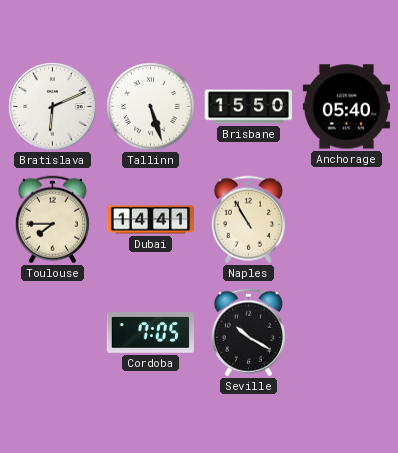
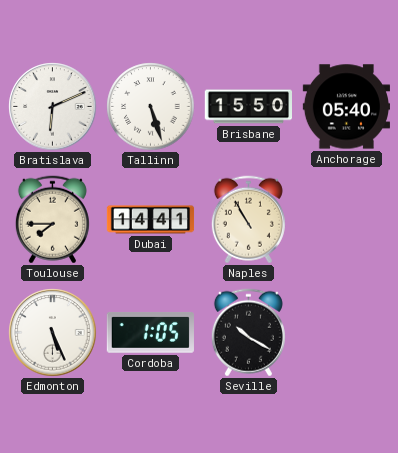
Edmonton: none -> 5:26
Cordoba: 7:05 -> 1:05
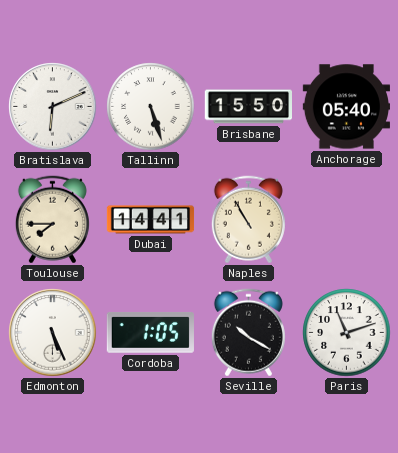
Paris: none -> 11:12
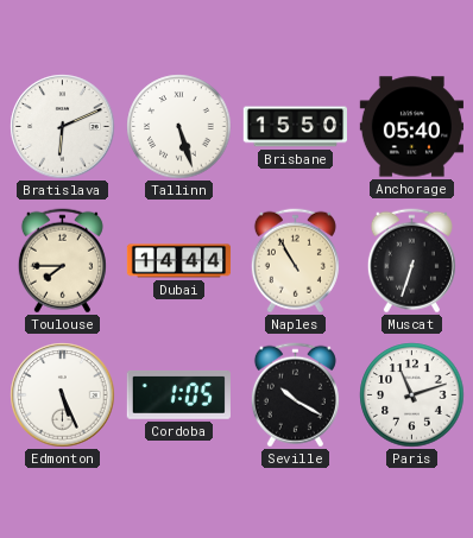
Dubai: 14:41 -> 14:44
Muscat: none -> 6:33
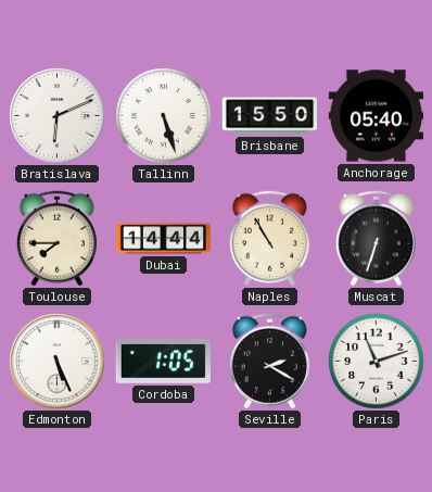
Seville: 10:20 -> 2:20
